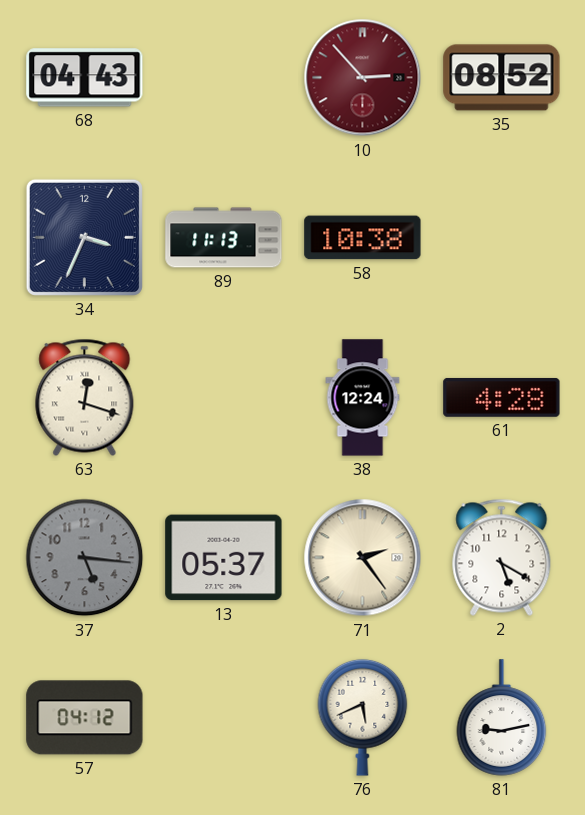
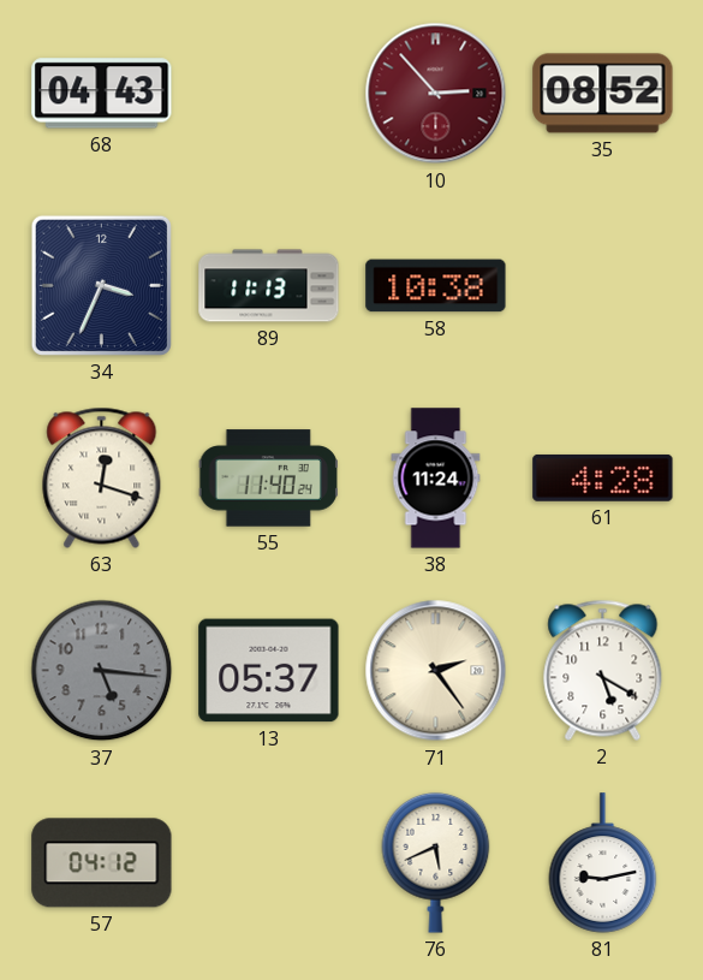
55: none -> 11:40
38: 12:24 -> 11:24
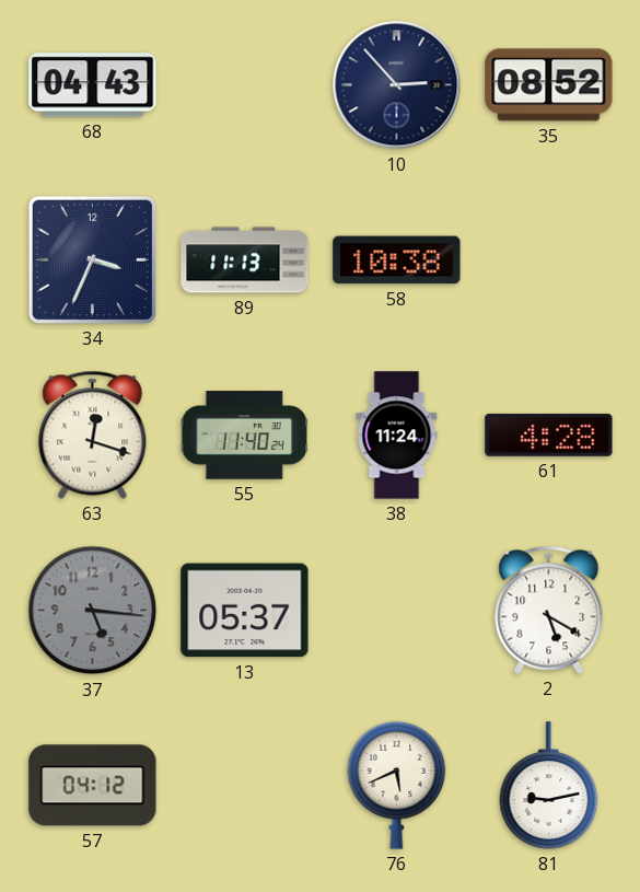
10 dial: burgundy -> navy
71: 2:24 -> none
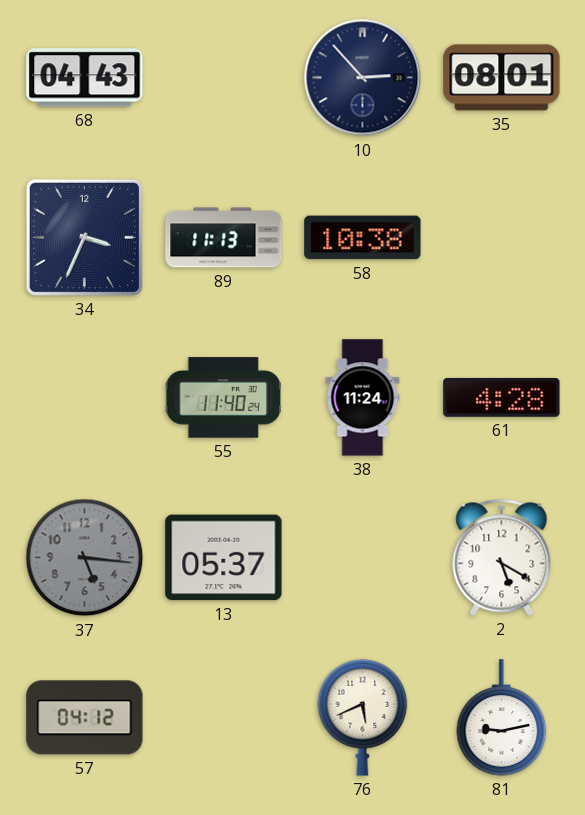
35: 08:52 -> 08:01
63: 12:18 -> none
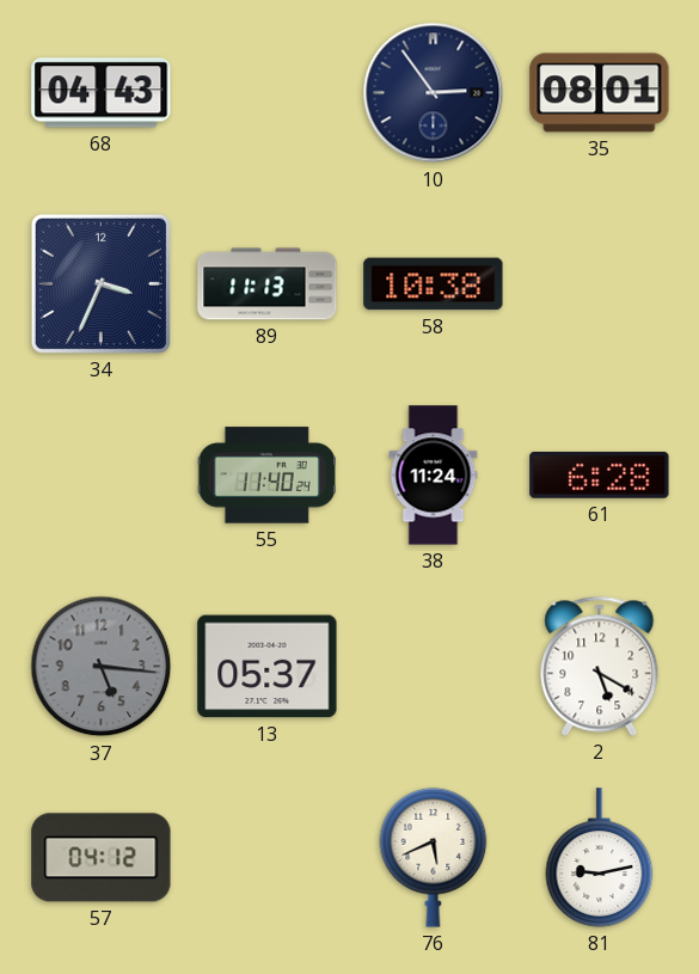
10: 2:53 -> 2:54
61: 4:28 -> 6:28
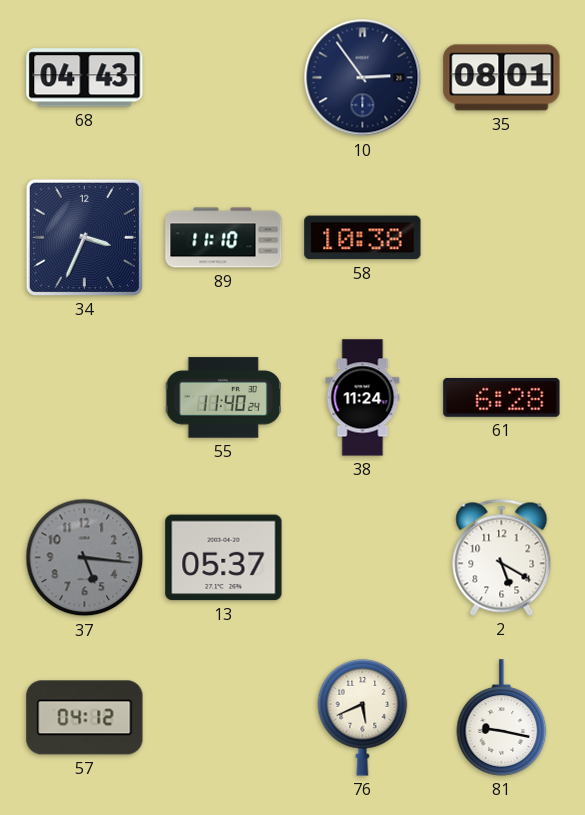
89: 11:13 -> 11:10
81: 9:13 -> 9:17
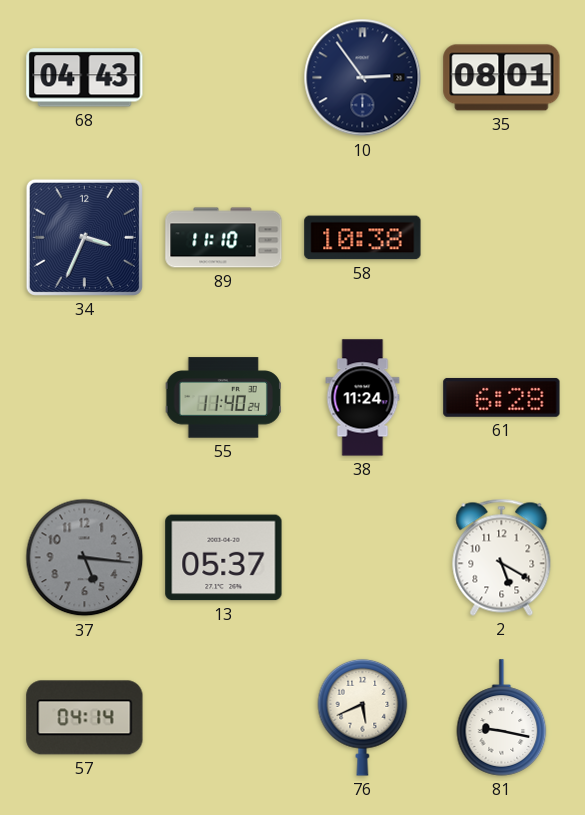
57: 04:12 -> 04:14
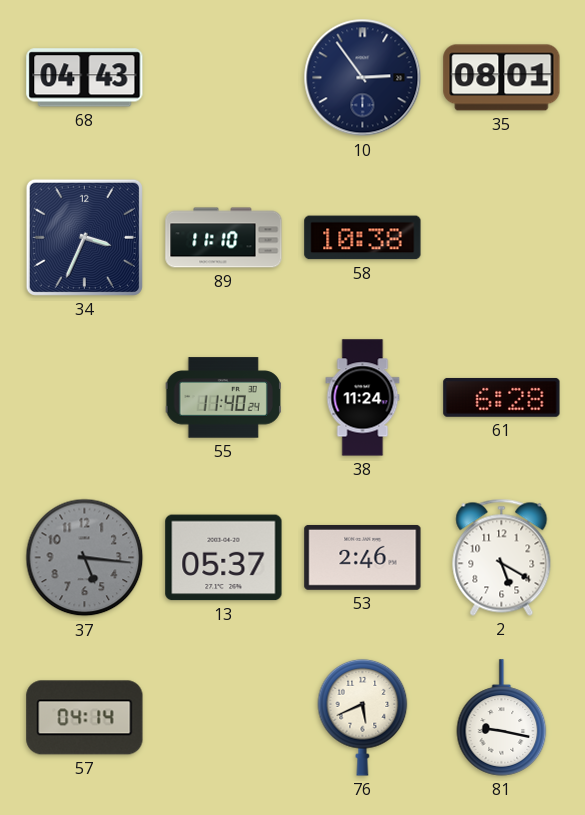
53: none -> 2:46
